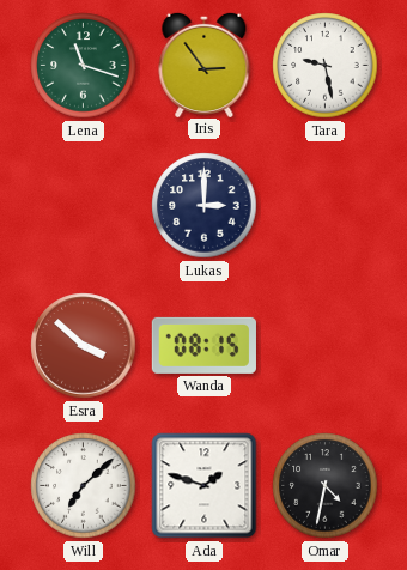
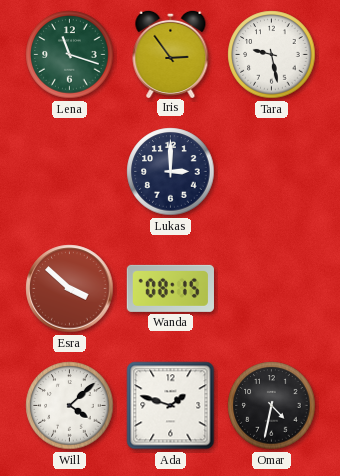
Will: 7:08 -> 4:08
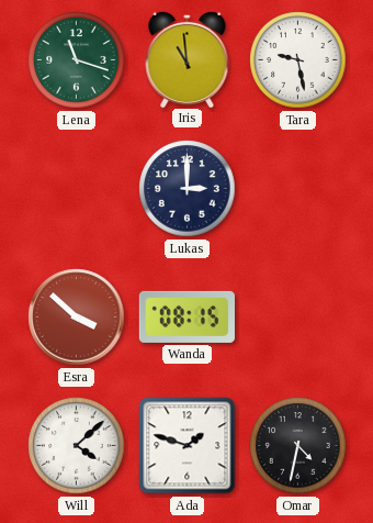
Iris: 2:54 -> 10:59
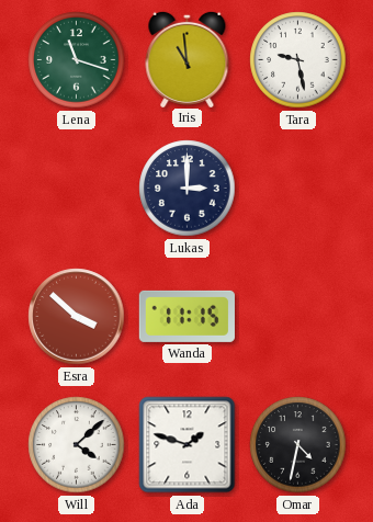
Wanda: 08:15 -> 11:15
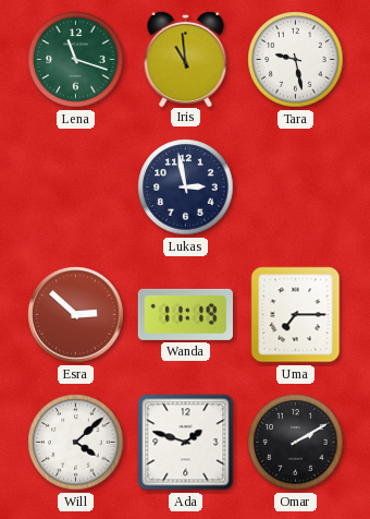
Lukas: 3:00 -> 2:58
Esra: 3:52 -> 2:52
Wanda: 11:15 -> 11:19
Uma: none -> 7:15
Omar: 4:32 -> 2:10
